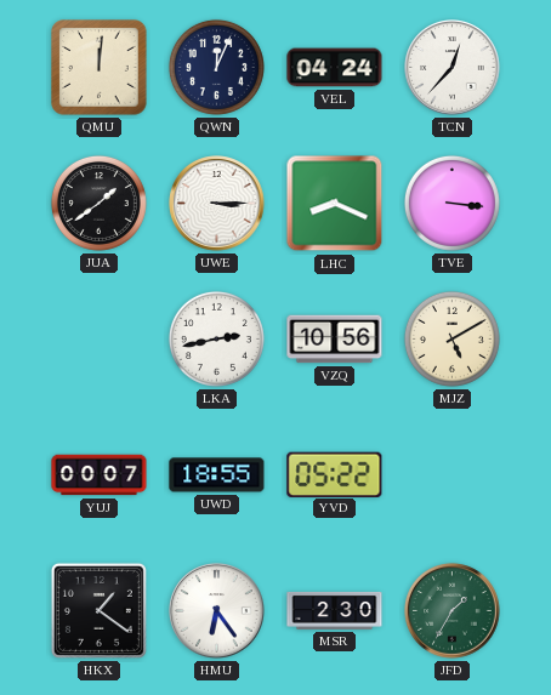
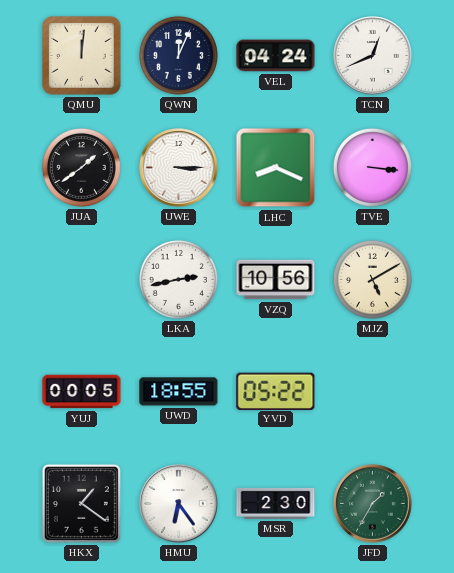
TCN: 12:37 -> 12:41
YUJ: 00:07 -> 00:05
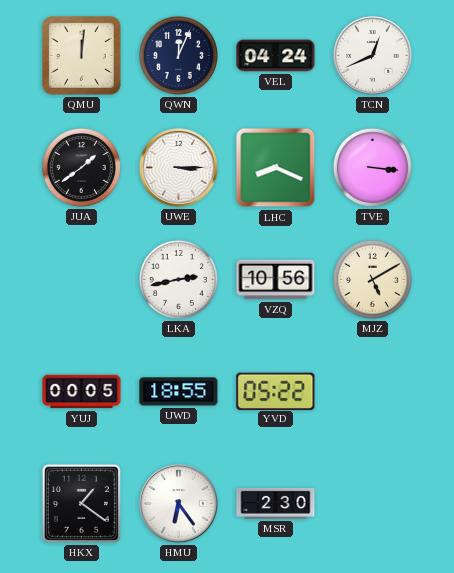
JFD: 1:35 -> none
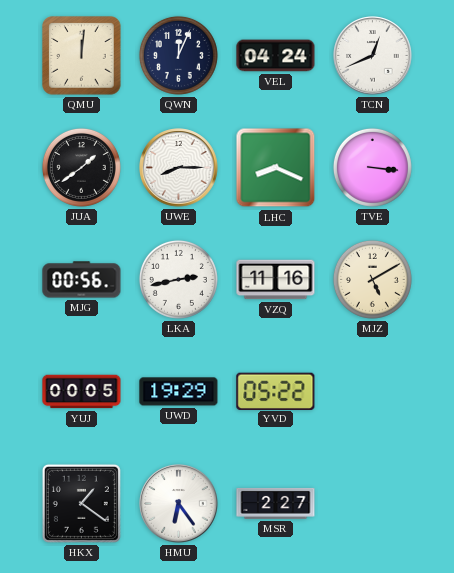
UWE: 3:15 -> 8:15
MJG: none -> 00:56
VZQ: 10:56 -> 11:16
UWD: 18:55 -> 19:29
MSR: 2:30 -> 2:27
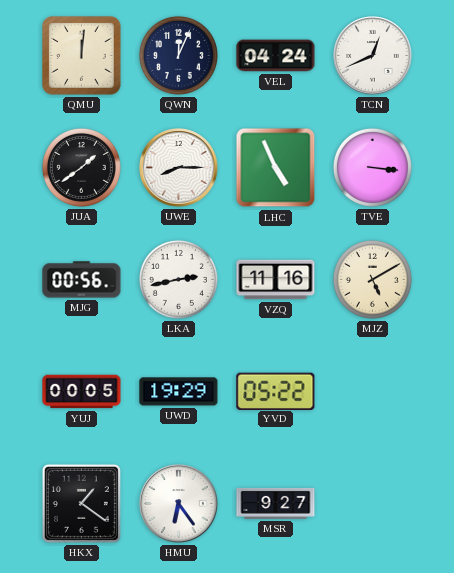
LHC: 8:19 -> 4:56
MSR: 2:27 -> 9:27
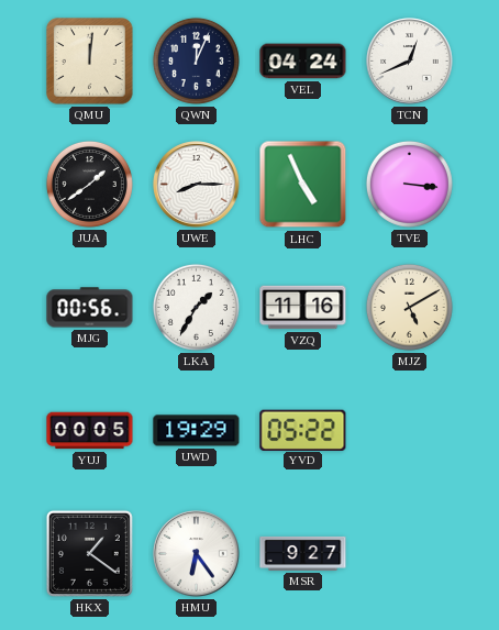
LKA: 2:43 -> 1:35
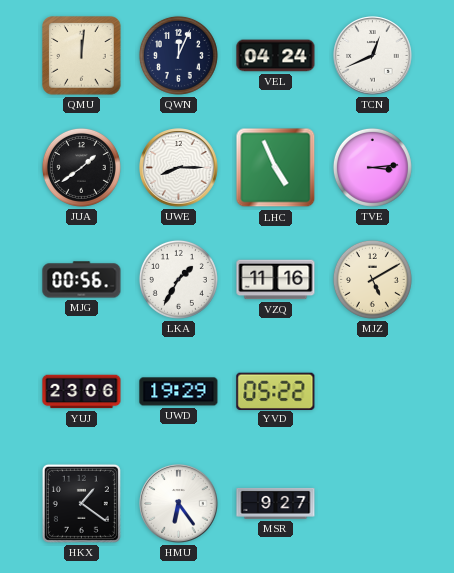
TVE: 3:16 -> 3:14
YUJ: 00:05 -> 23:06
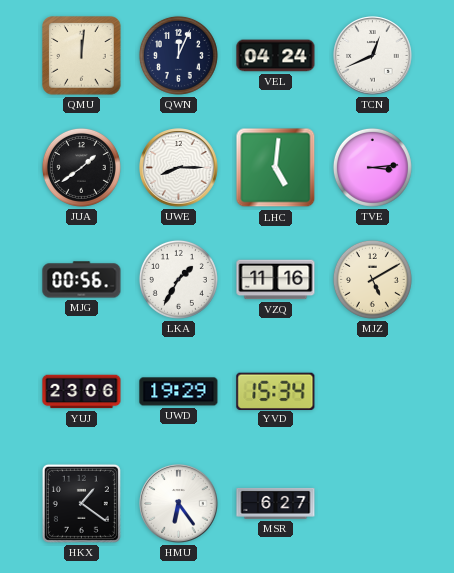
LHC: 4:56 -> 5:01
YVD: 05:22 -> 15:34
MSR: 9:27 -> 6:27
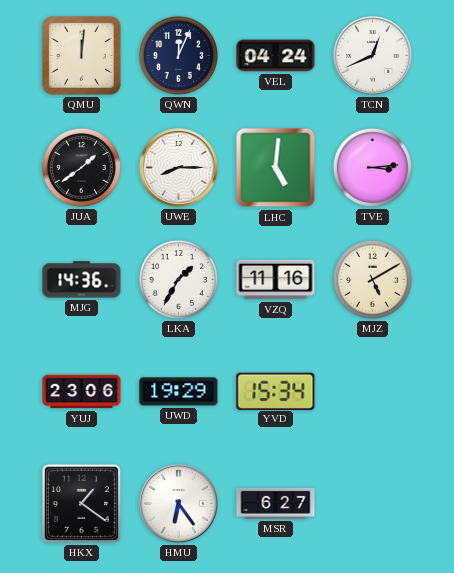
MJG: 00:56 -> 14:36
